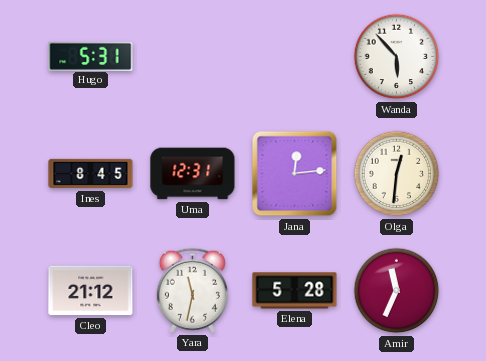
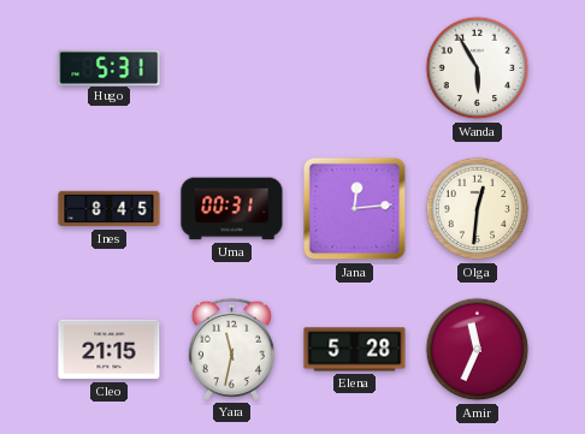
Wanda: 5:53 -> 5:55
Uma: 12:31 -> 00:31
Cleo: 21:12 -> 21:15
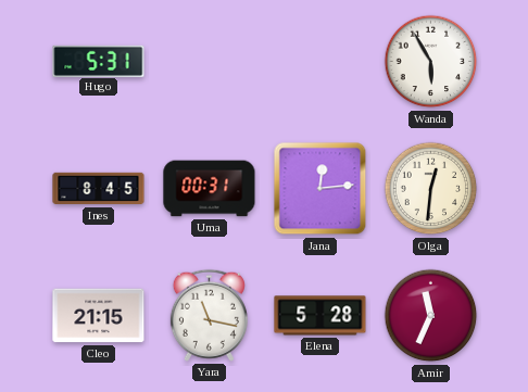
Yara: 11:32 -> 11:17
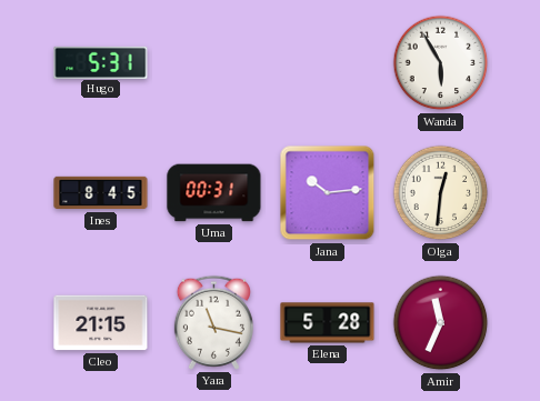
Jana: 12:14 -> 10:14
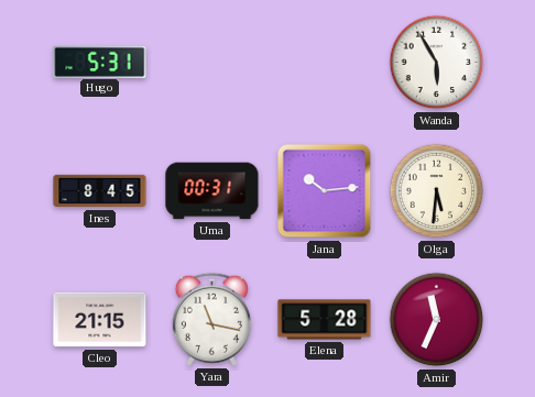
Olga: 12:31 -> 5:31
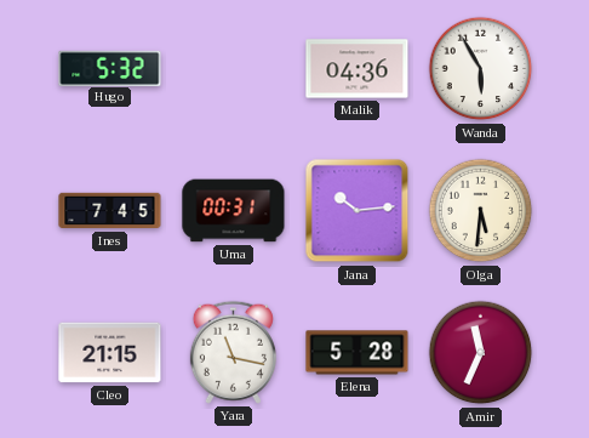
Hugo: 5:31 -> 5:32
Malik: none -> 04:36
Ines: 8:45 -> 7:45
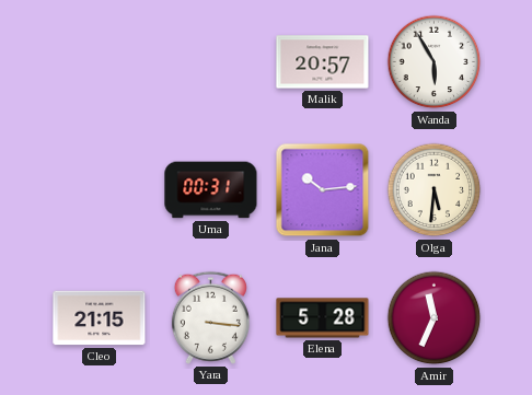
Hugo: 5:32 -> none
Malik: 04:36 -> 20:57
Ines: 7:45 -> none
Yara: 11:17 -> 3:16
